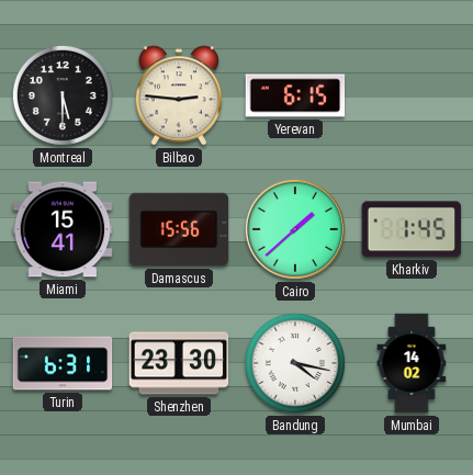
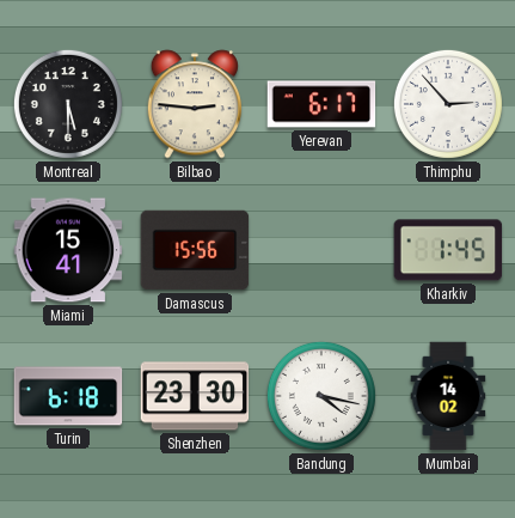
Yerevan: 6:15 -> 6:17
Thimphu: none -> 2:53
Cairo: 1:38 -> none
Turin: 6:31 -> 6:18
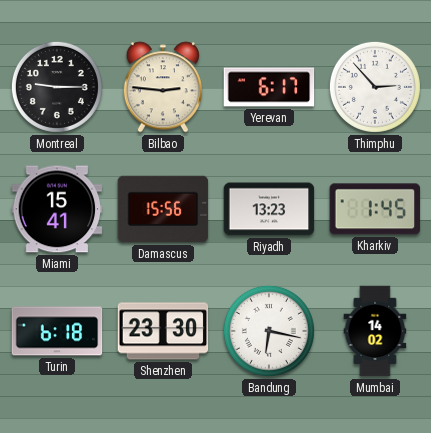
Montreal: 5:30 -> 9:15
Riyadh: none -> 13:23
Bandung: 4:17 -> 6:17
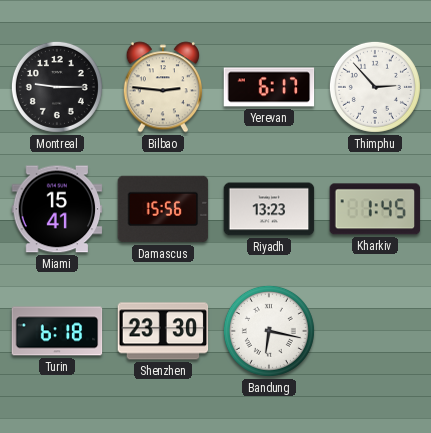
Mumbai: 14:02 -> none
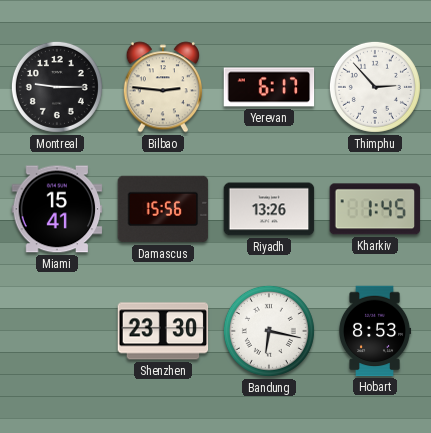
Riyadh: 13:23 -> 13:26
Turin: 6:18 -> none
Hobart: none -> 8:53
